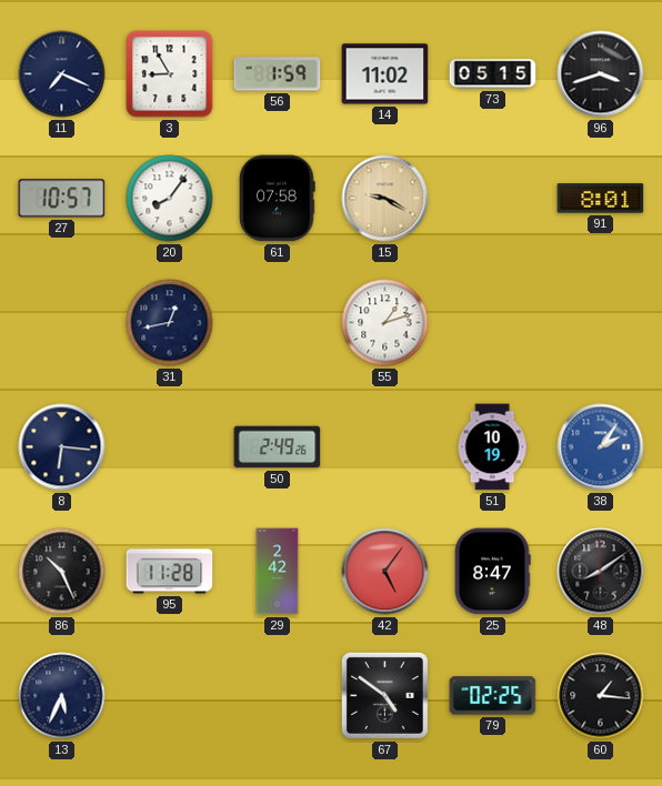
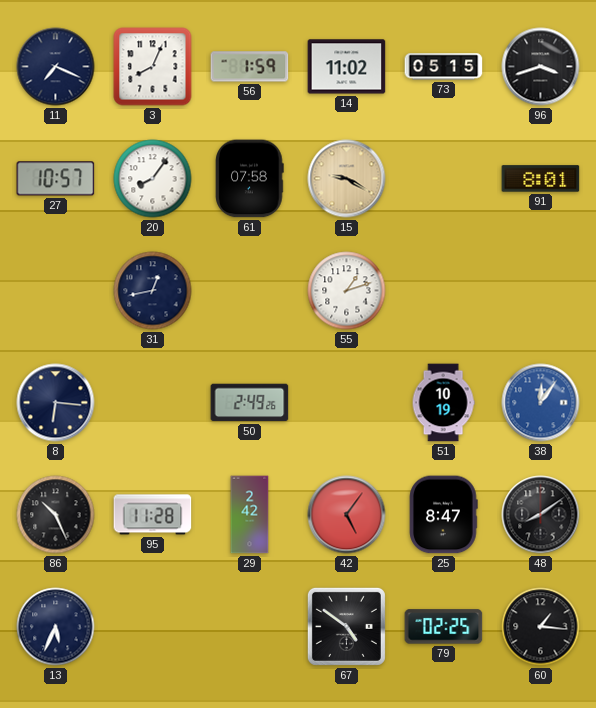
3: 8:55 -> 8:04
38: 2:06 -> 12:06
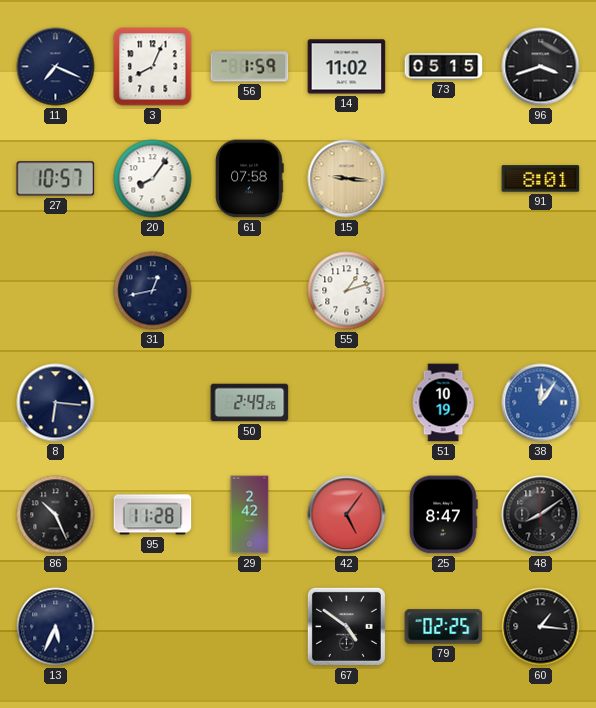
15: 9:20 -> 9:16
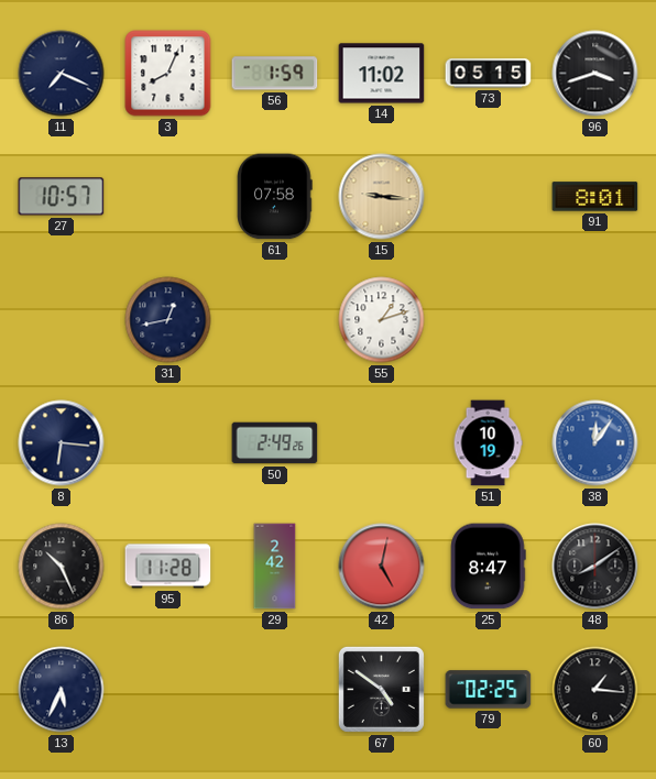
20: 8:06 -> none
42: 5:06 -> 5:02
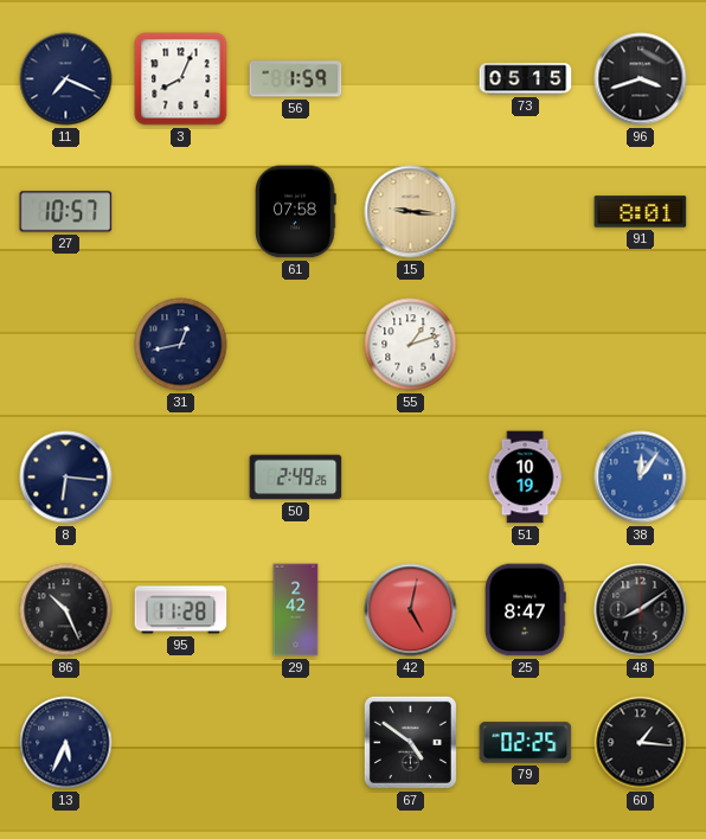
14: 11:02 -> none
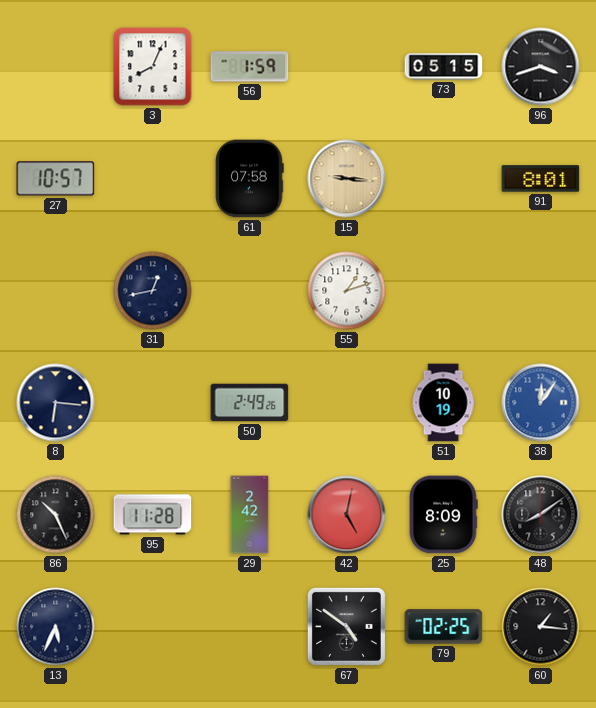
11: 7:19 -> none
25: 8:47 -> 8:09
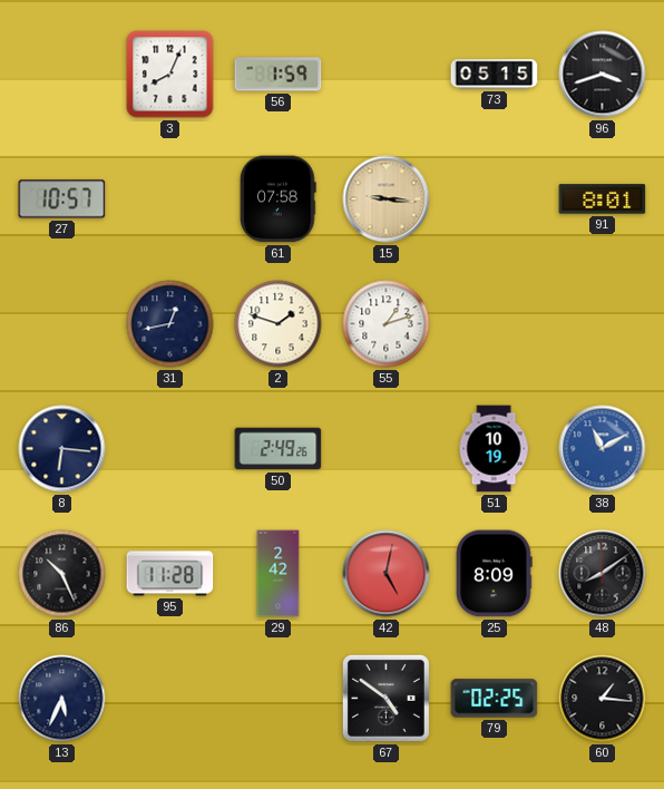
2: none -> 1:48
38: 12:06 -> 11:10
